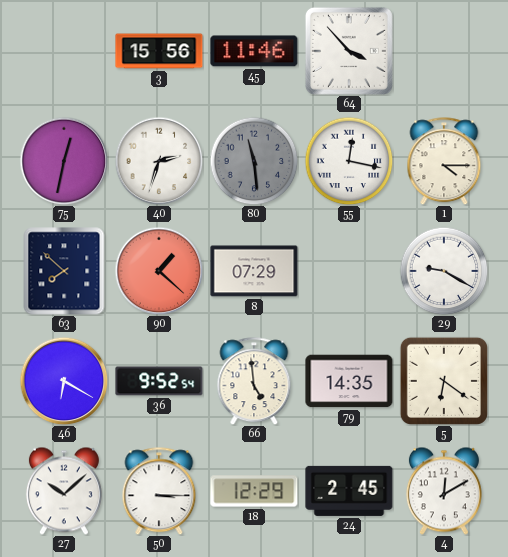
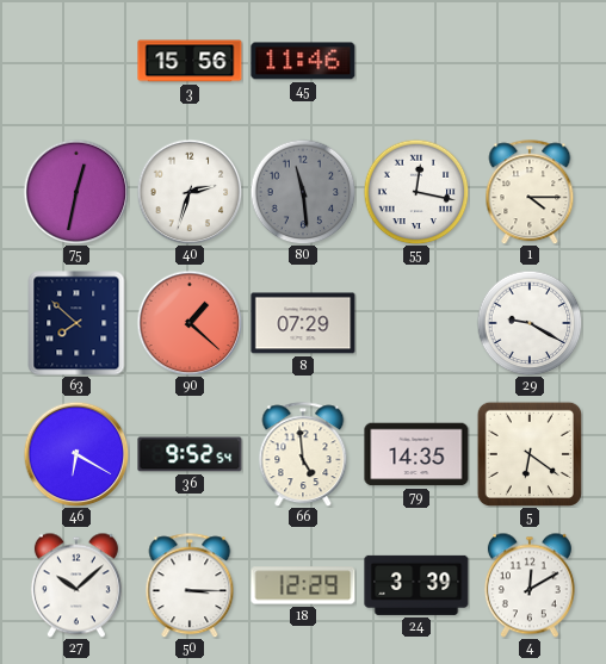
64: 3:53 -> none
24: 2:45 -> 3:39
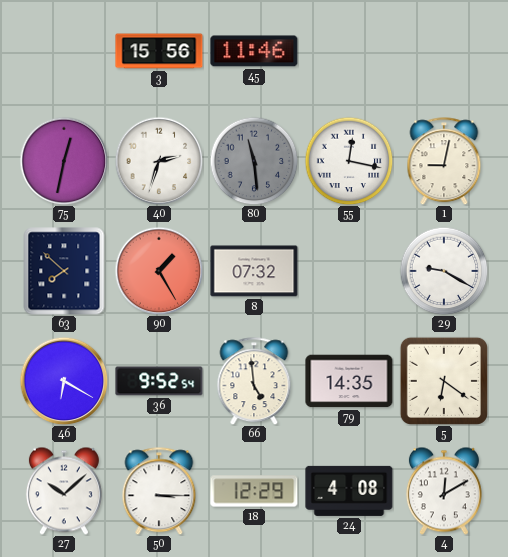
1: 4:15 -> 9:02
90: 1:22 -> 1:25
8: 07:29 -> 07:32
24: 3:39 -> 4:08
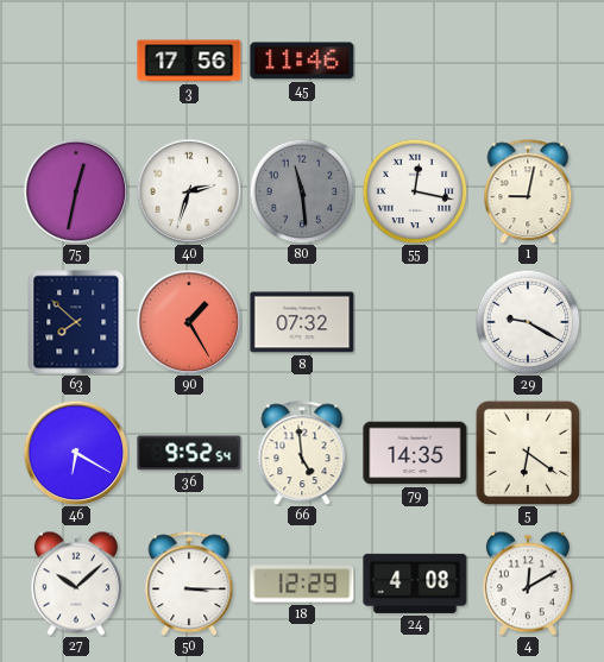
3: 15:56 -> 17:56
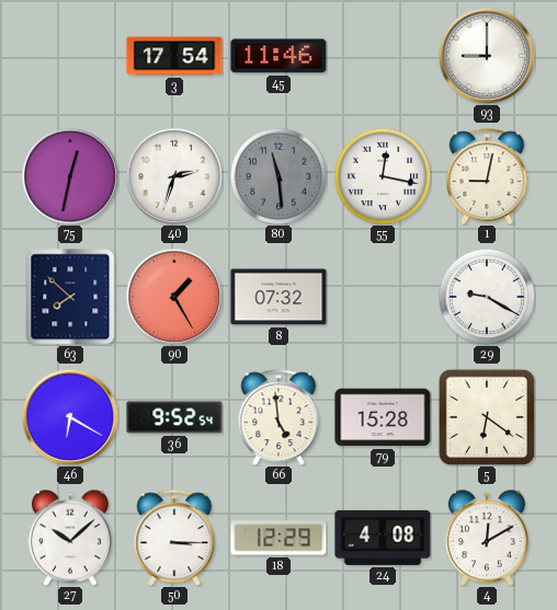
3: 17:56 -> 17:54
93: none -> 9:00
79: 14:35 -> 15:28
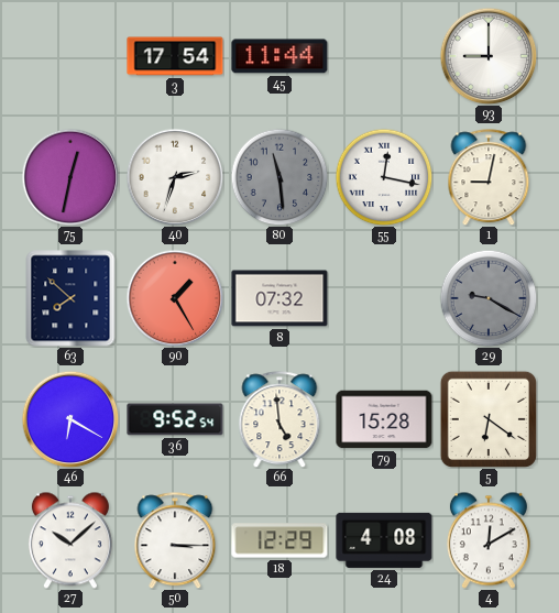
45: 11:46 -> 11:44
29 dial: white -> grey
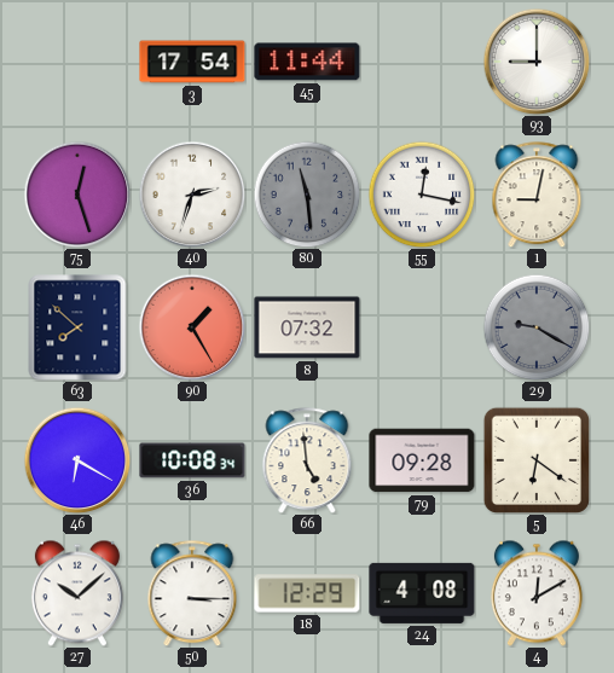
75: 12:32 -> 12:27
36: 9:52 -> 10:08
79: 15:28 -> 09:28
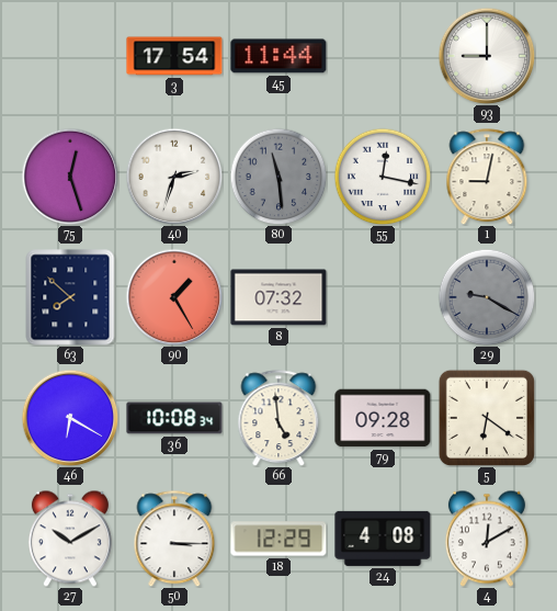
27: 10:08 -> 10:10
